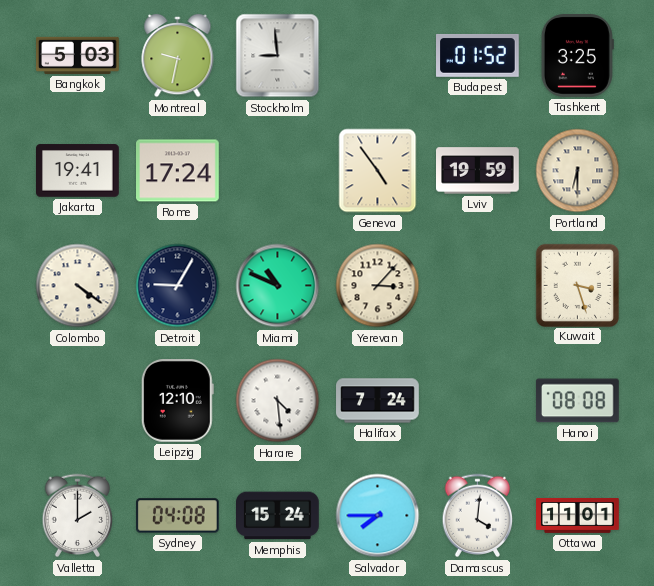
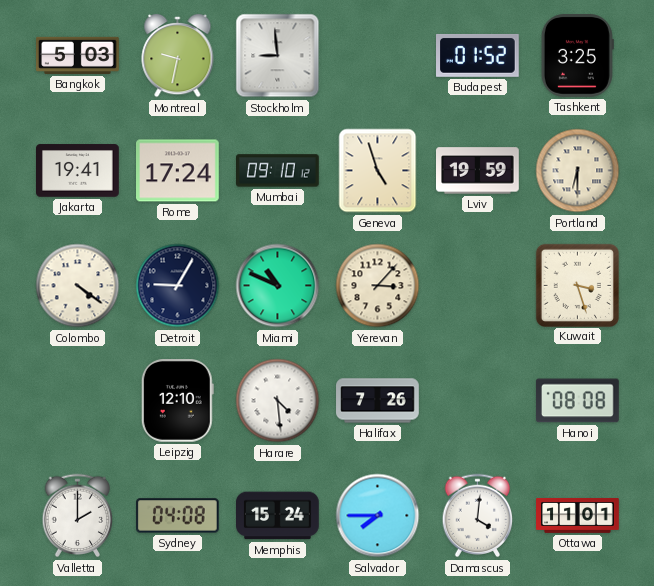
Mumbai: none -> 09:10
Geneva: 4:54 -> 4:57
Halifax: 7:24 -> 7:26
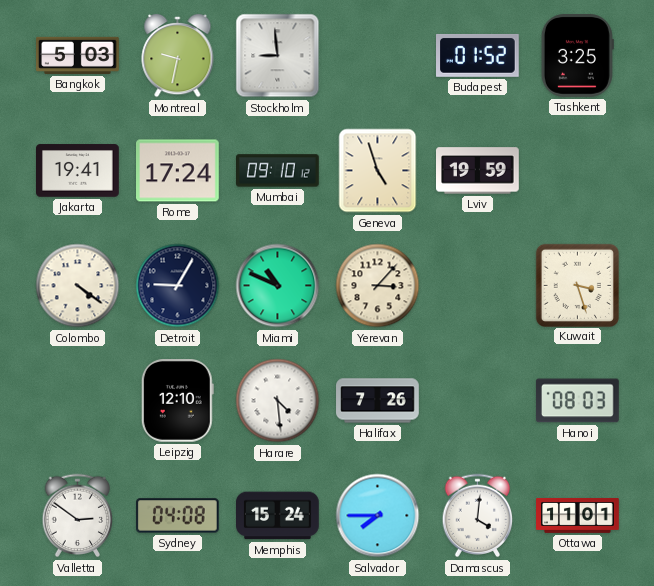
Portland: 6:30 -> none
Hanoi: 08:08 -> 08:03
Valletta: 2:00 -> 2:51
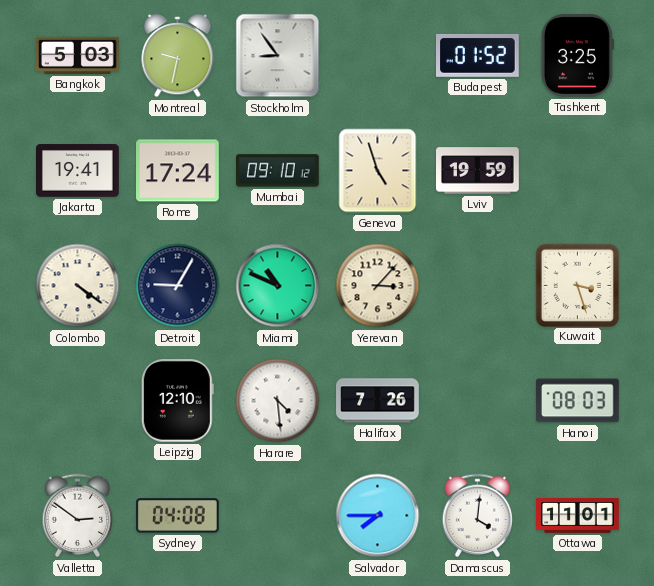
Stockholm: 8:59 -> 8:54
Memphis: 15:24 -> none
